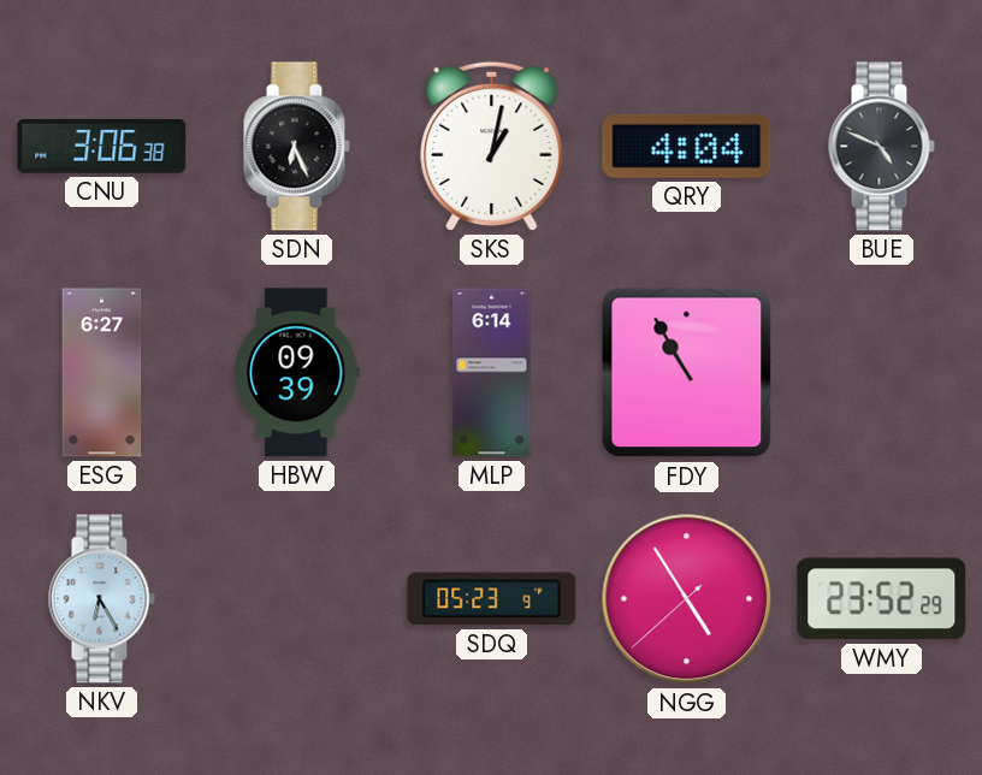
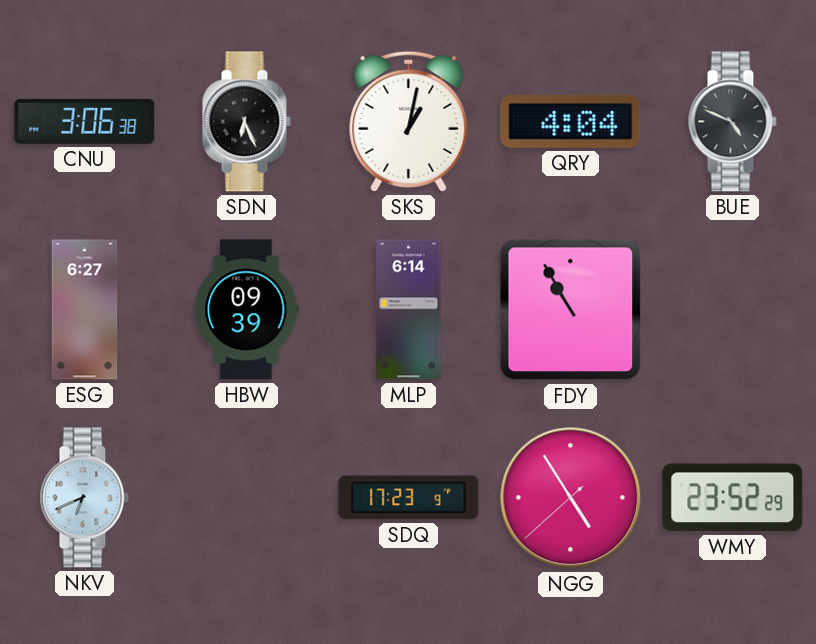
NKV: 6:25 -> 6:41
SDQ: 05:23 -> 17:23
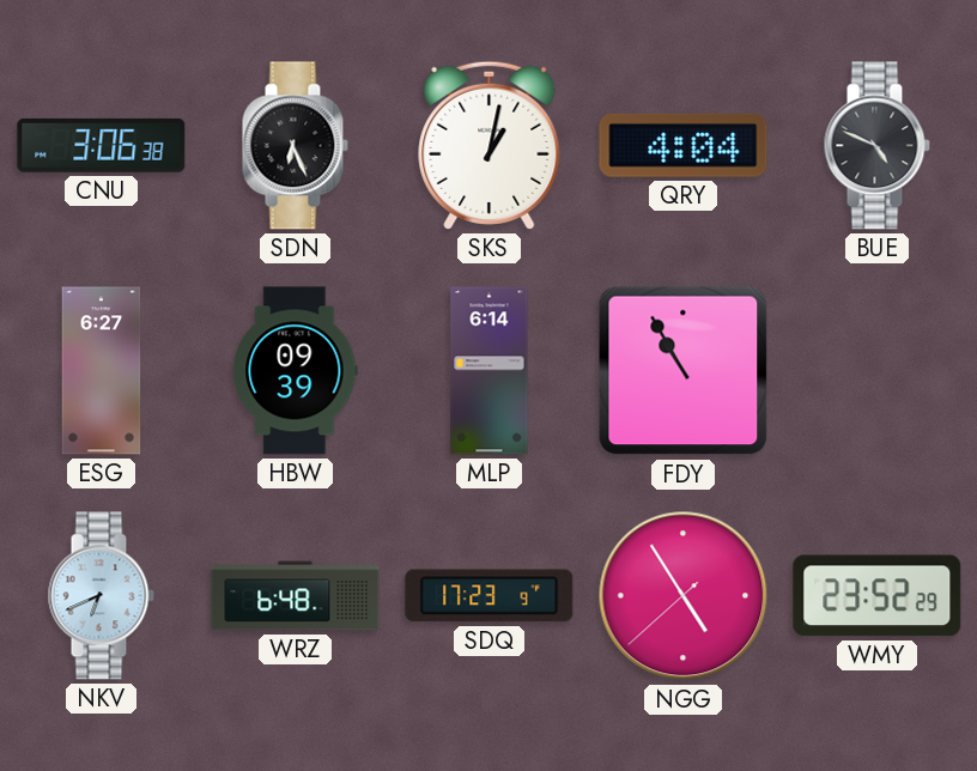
WRZ: none -> 6:48
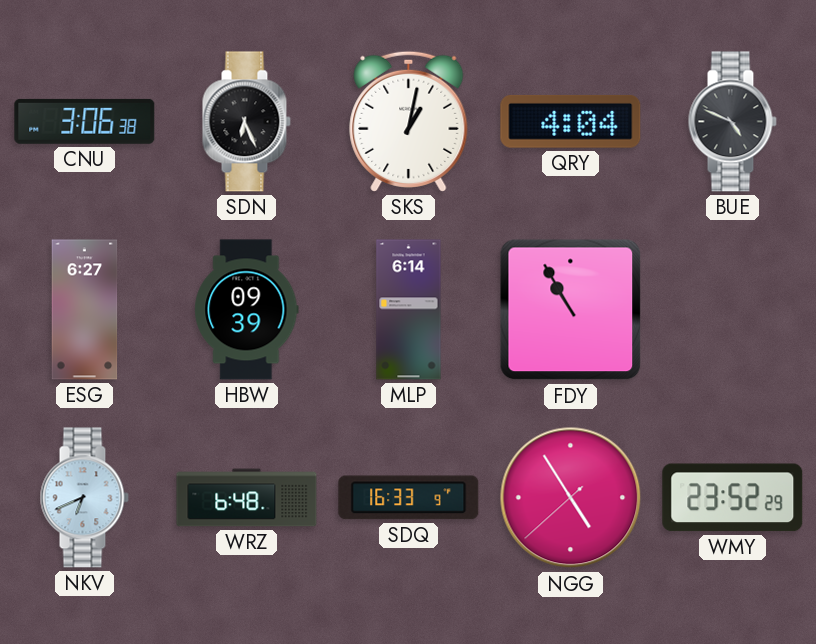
SDQ: 17:23 -> 16:33
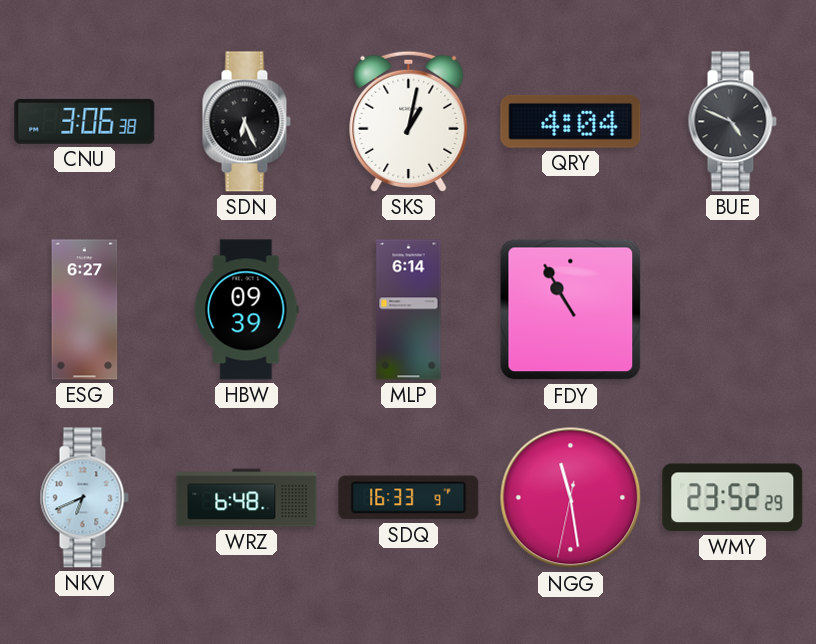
NGG: 4:54 -> 11:28
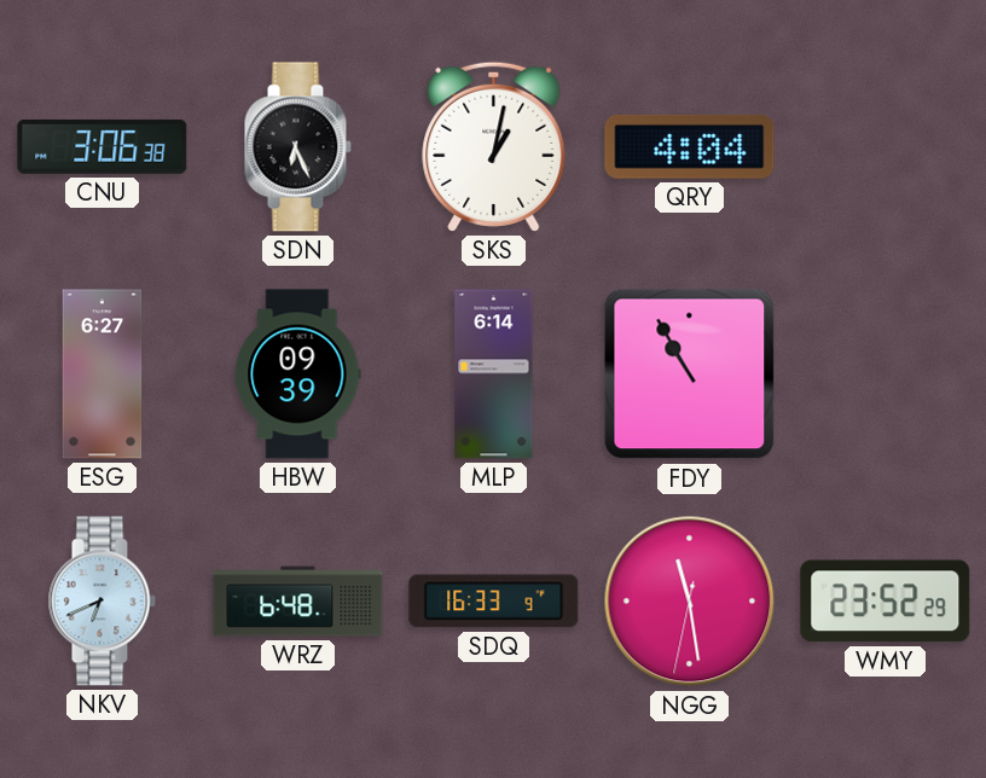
BUE: 4:49 -> none
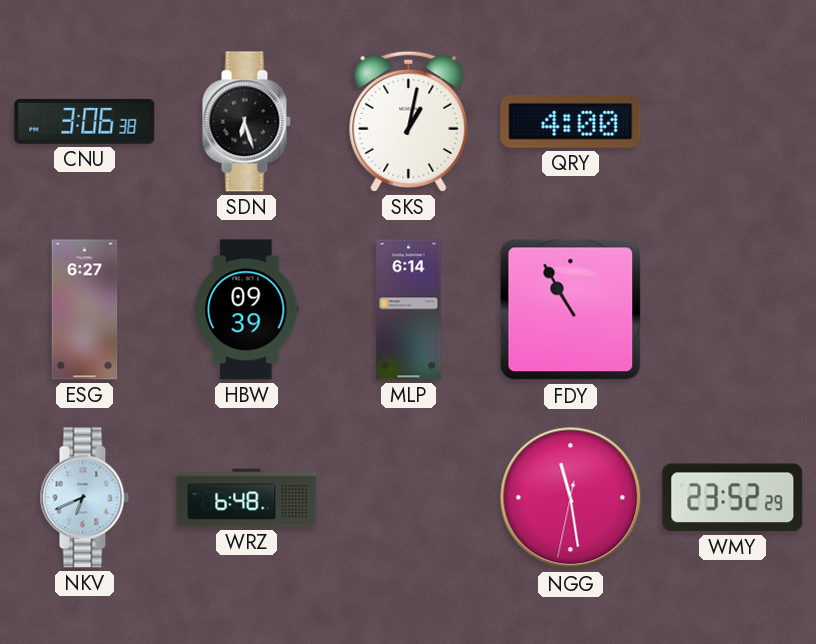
SDN: 6:26 -> 6:27
QRY: 4:04 -> 4:00
SDQ: 16:33 -> none
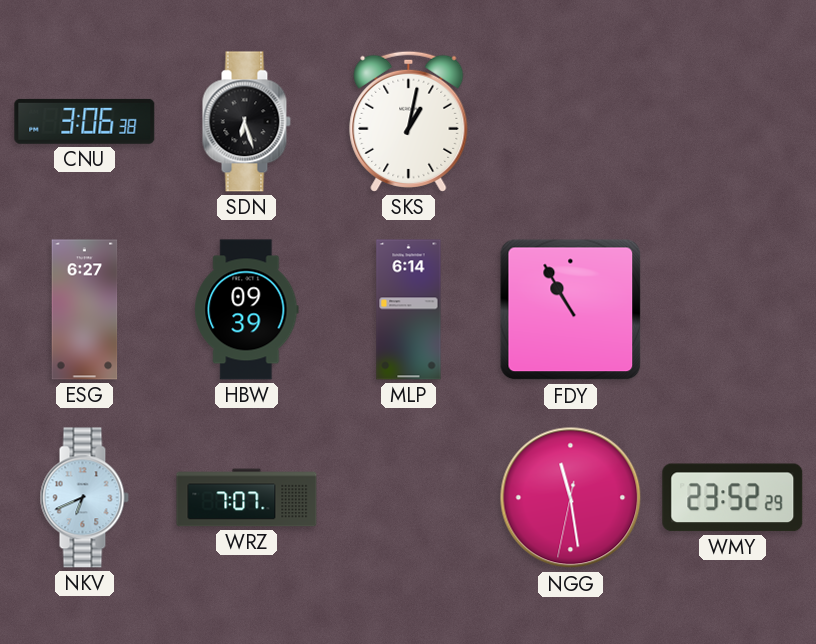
QRY: 4:00 -> none
WRZ: 6:48 -> 7:07
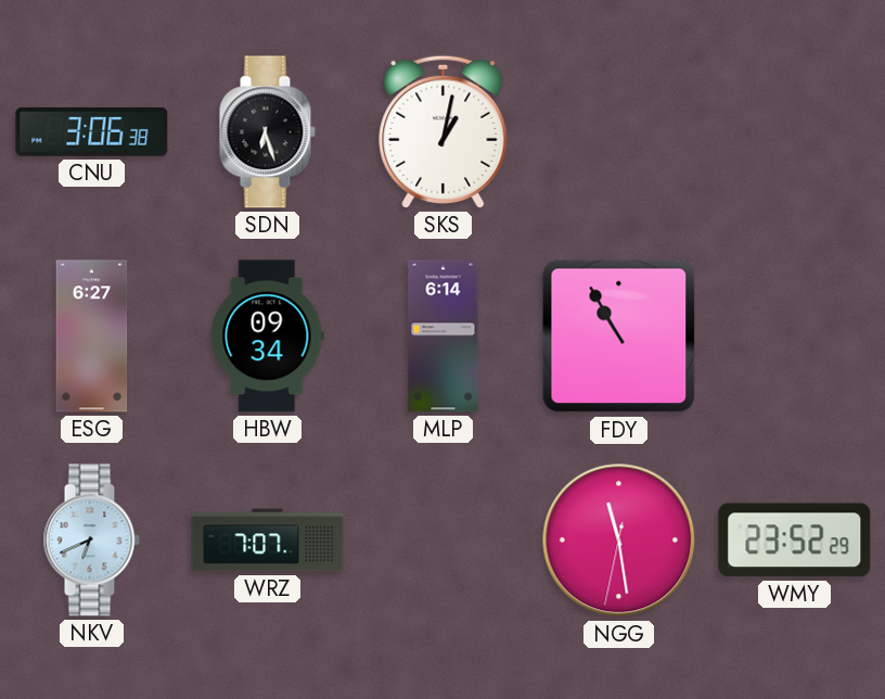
HBW: 09:39 -> 09:34
